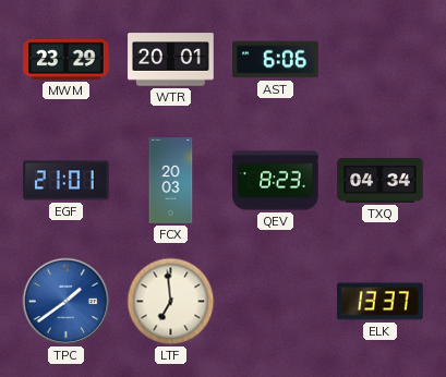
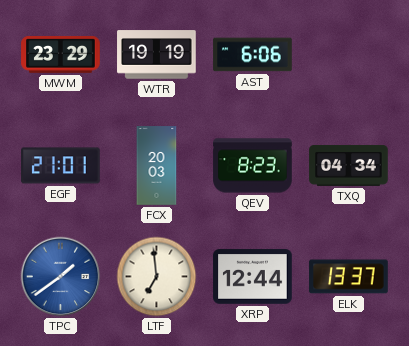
WTR: 20:01 -> 19:19
XRP: none -> 12:44
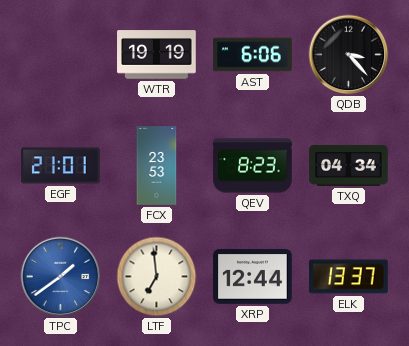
MWM: 23:29 -> none
QDB: none -> 3:23
FCX: 20:03 -> 23:53
